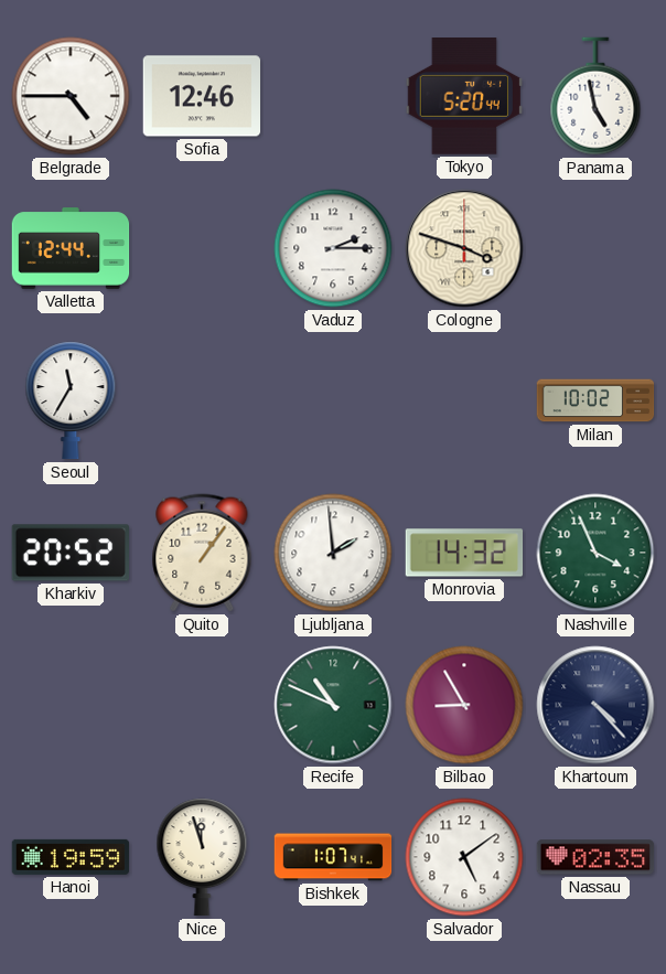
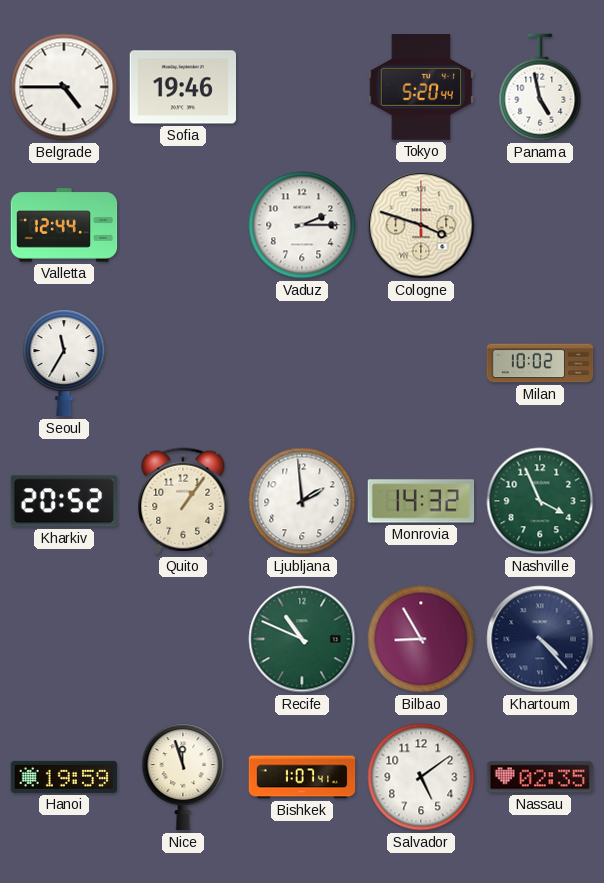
Sofia: 12:46 -> 19:46
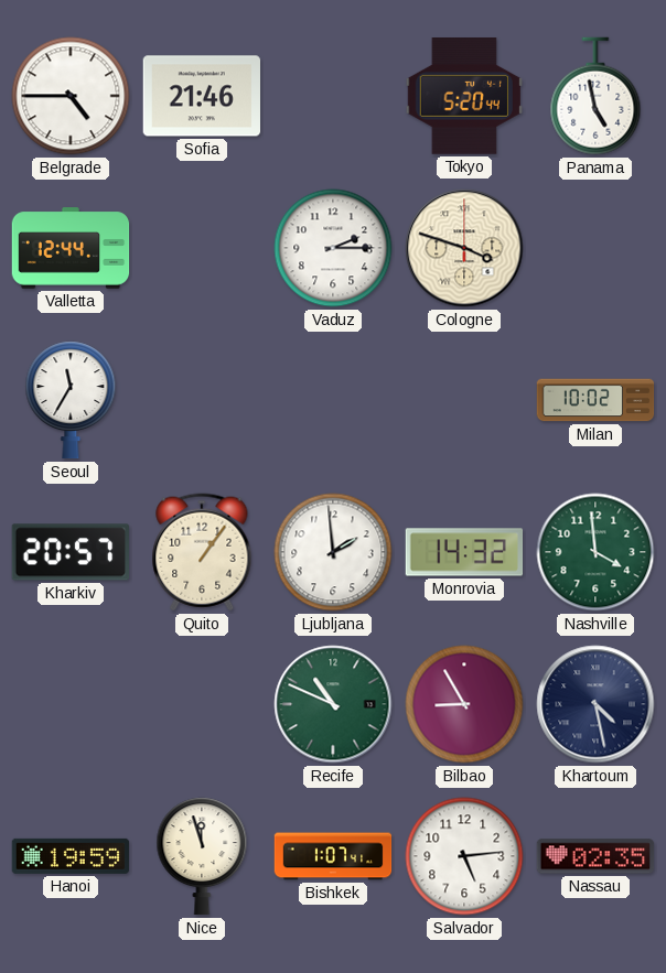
Sofia: 19:46 -> 21:46
Kharkiv: 20:52 -> 20:57
Nashville: 3:56 -> 3:59
Khartoum: 4:23 -> 4:28
Salvador: 5:09 -> 5:14
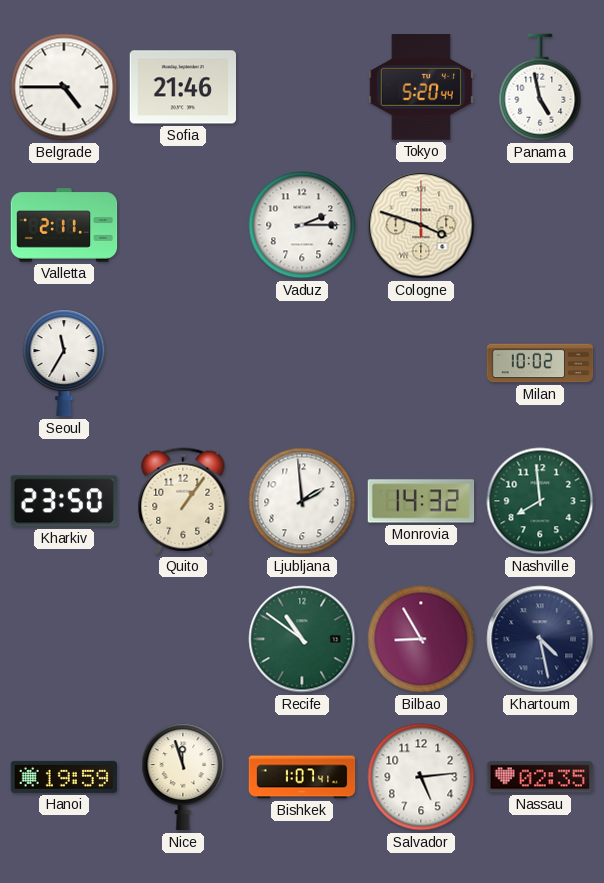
Valletta: 12:44 -> 2:11
Kharkiv: 20:57 -> 23:50
Nashville: 3:59 -> 7:59
Recife: 10:49 -> 10:51
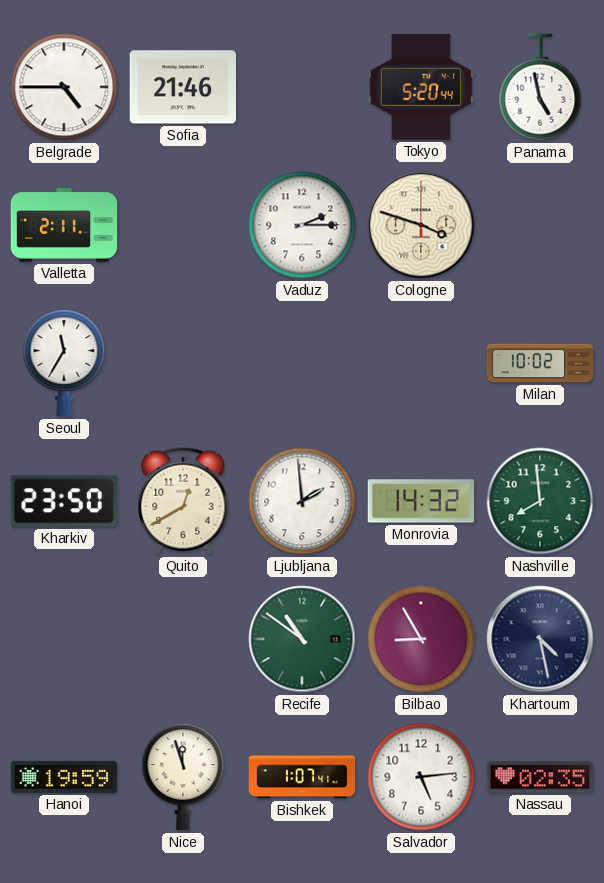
Quito: 1:06 -> 12:40
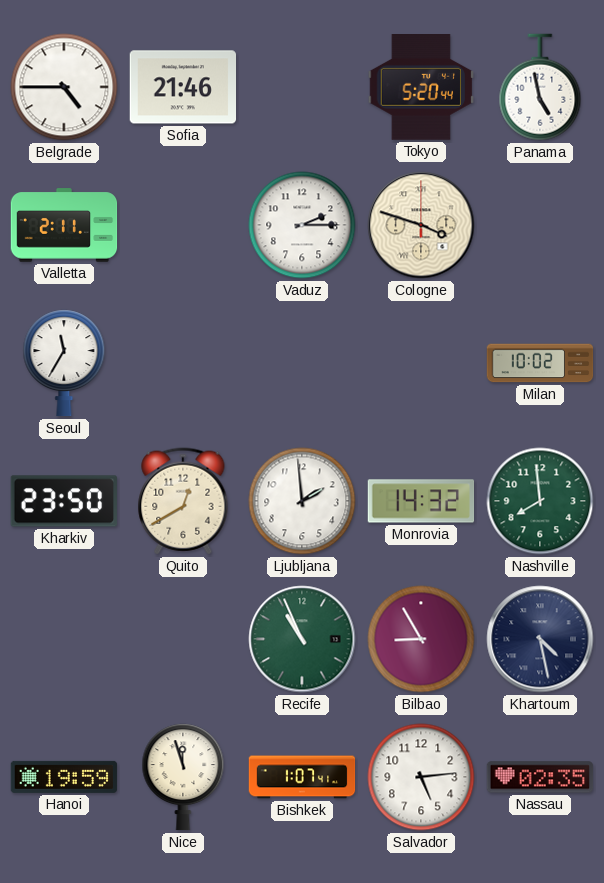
Recife: 10:51 -> 10:56
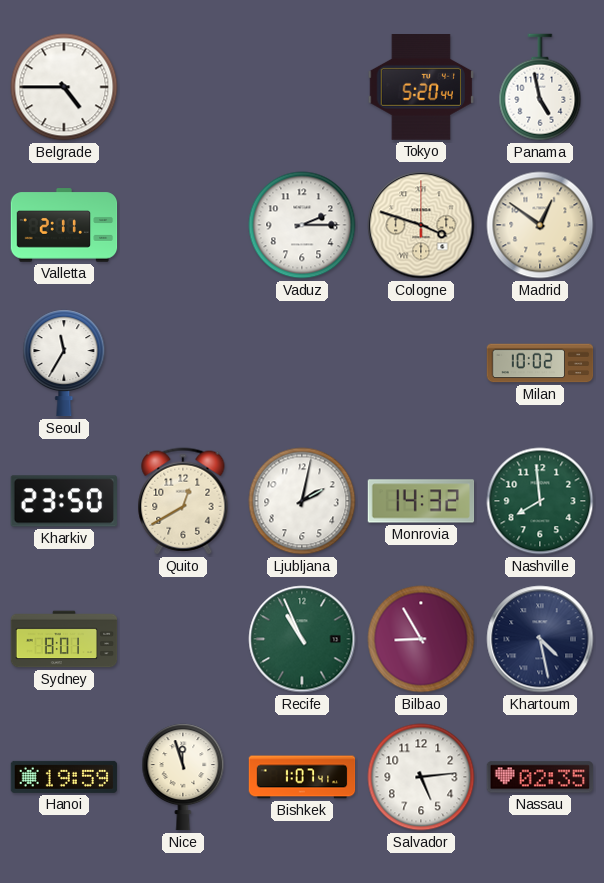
Sofia: 21:46 -> none
Madrid: none -> 12:51
Ljubljana: 1:59 -> 2:02
Sydney: none -> 8:01
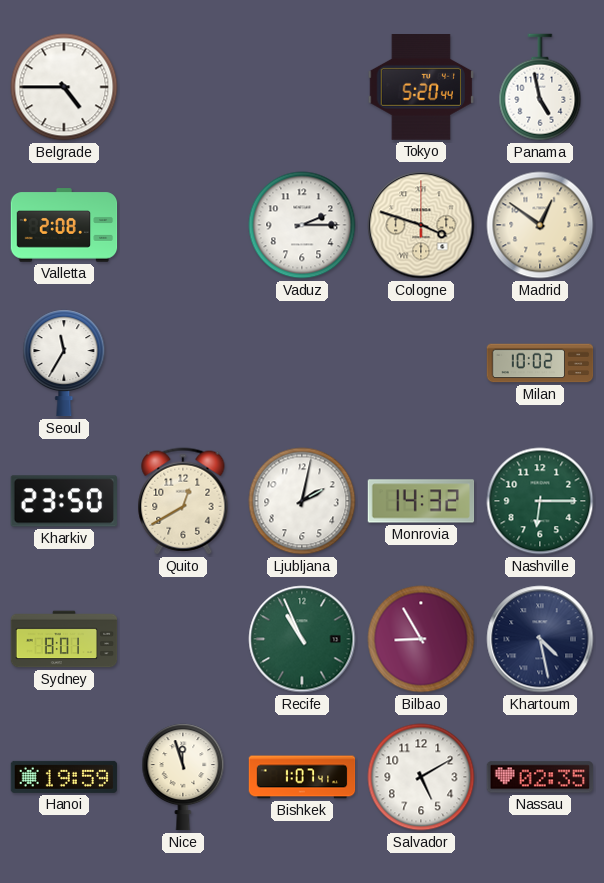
Valletta: 2:11 -> 2:08
Nashville: 7:59 -> 6:15
Salvador: 5:14 -> 5:10
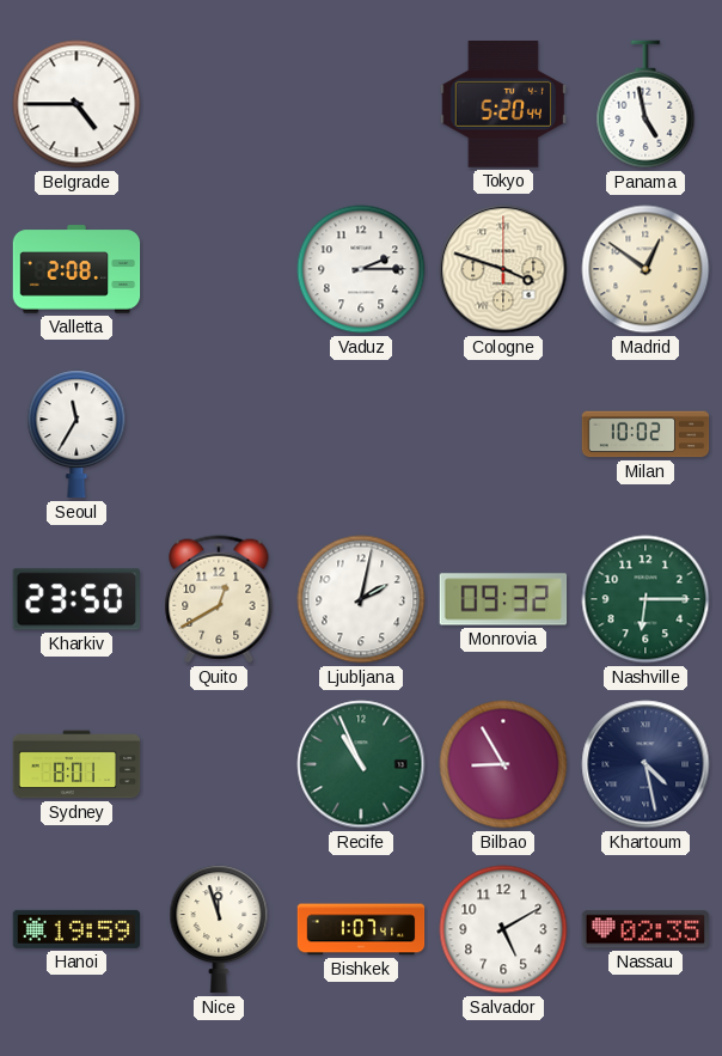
Monrovia: 14:32 -> 09:32
